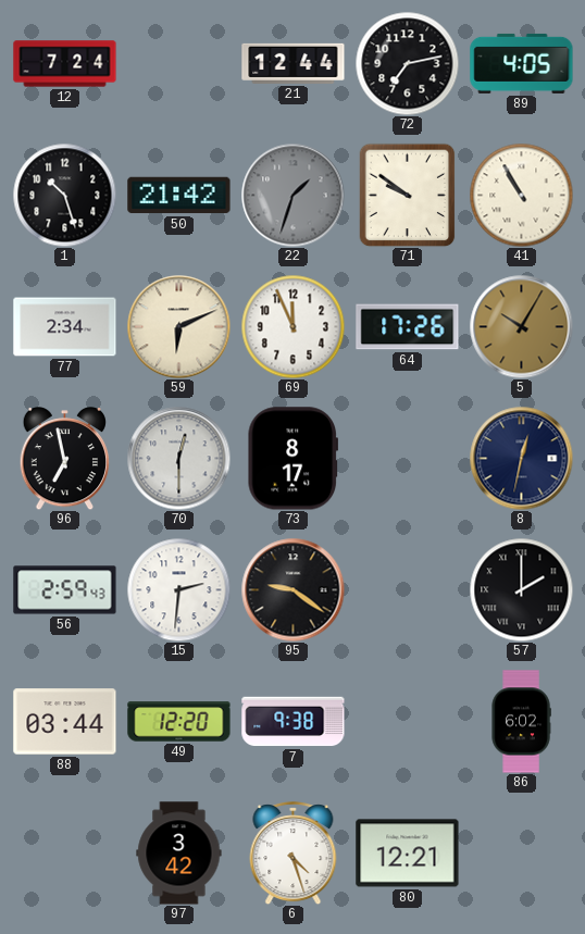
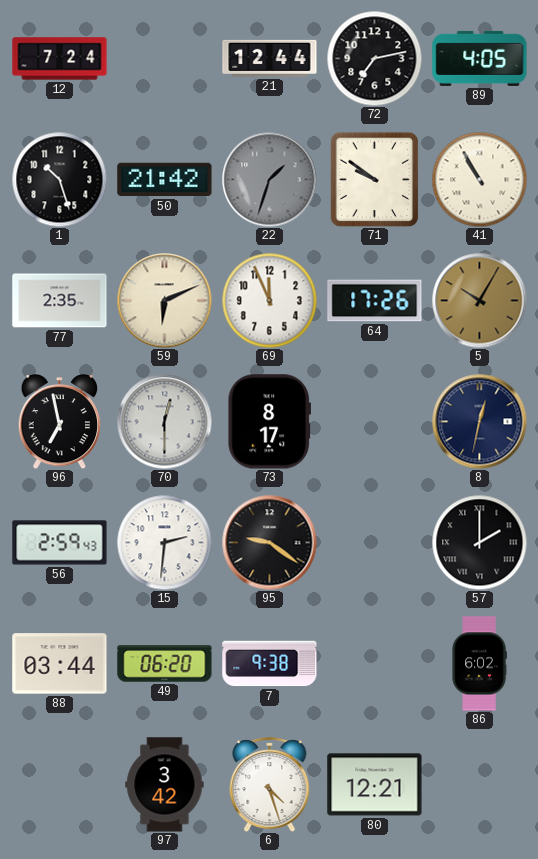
77: 2:34 -> 2:35
49: 12:20 -> 06:20
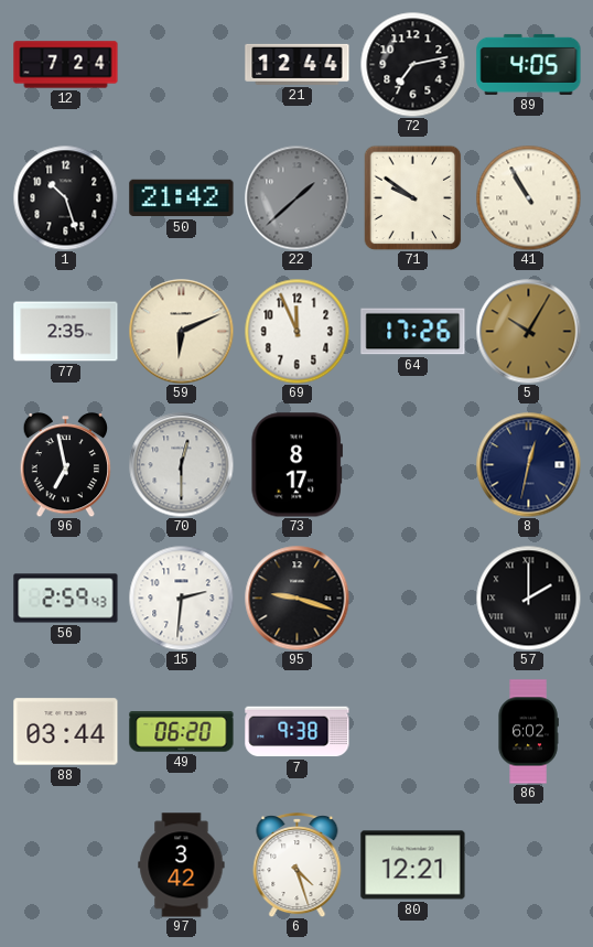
22: 1:33 -> 1:38
95: 9:21 -> 9:18
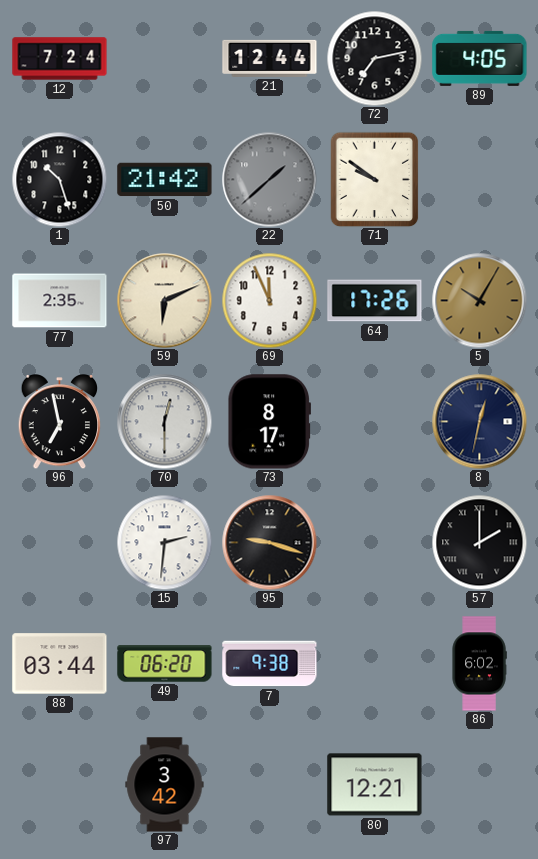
41: 10:55 -> none
56: 2:59 -> none
6: 4:27 -> none
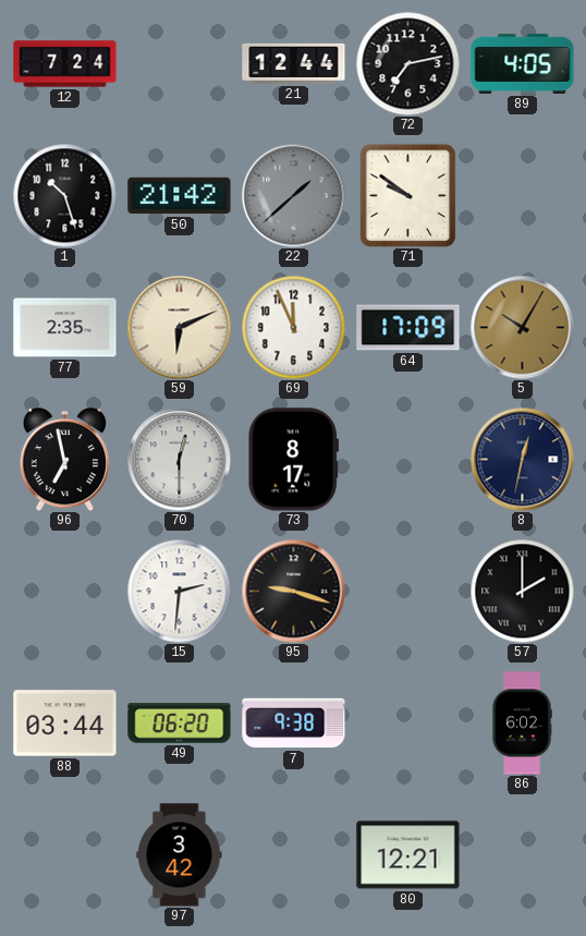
64: 17:26 -> 17:09
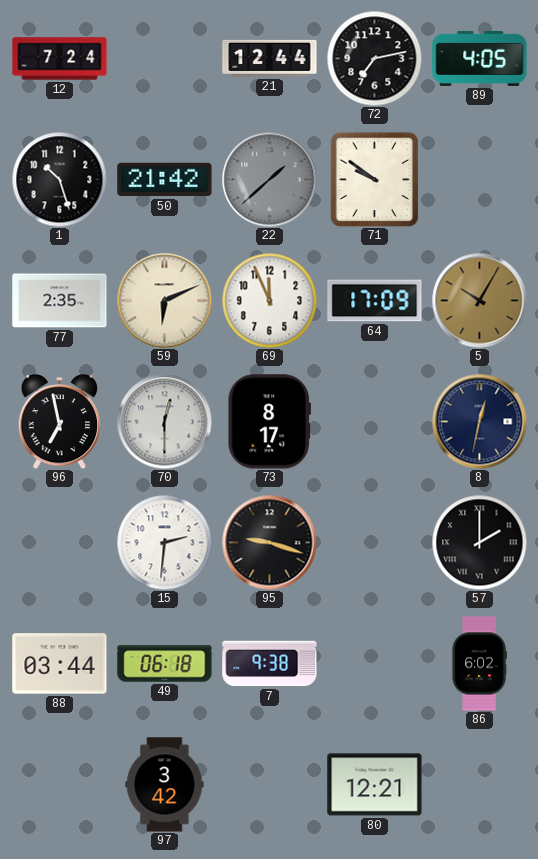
49: 06:20 -> 06:18
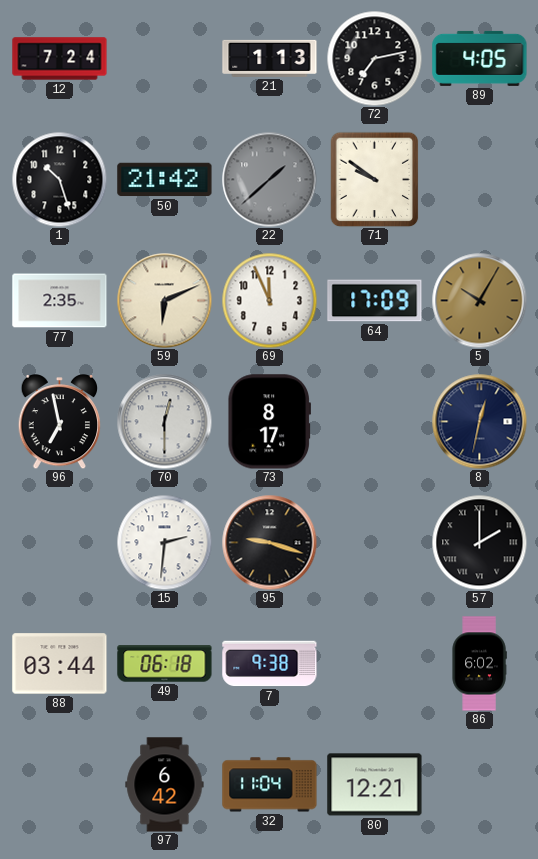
21: 12:44 -> 1:13
97: 3:42 -> 6:42
32: none -> 11:04
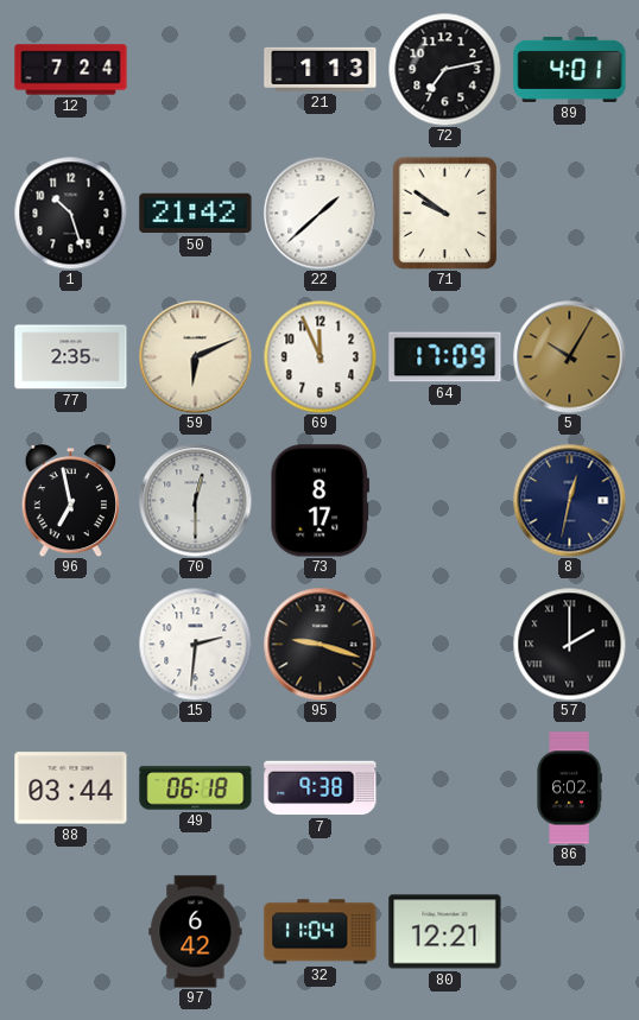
89: 4:05 -> 4:01
22 dial: grey -> white
